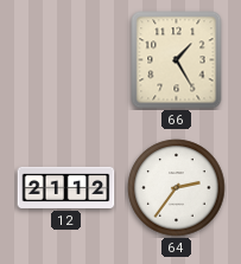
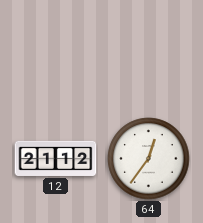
66: 1:25 -> none
64: 2:36 -> 12:36
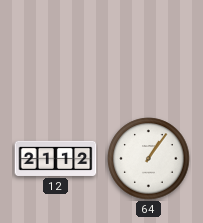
64: 12:36 -> 1:06
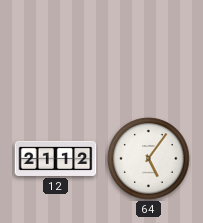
64: 1:06 -> 5:06
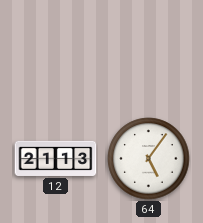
12: 21:12 -> 21:13
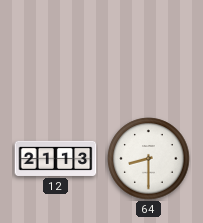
64: 5:06 -> 8:30
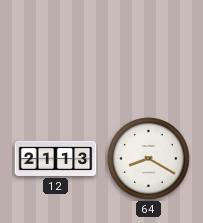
64: 8:30 -> 8:20
